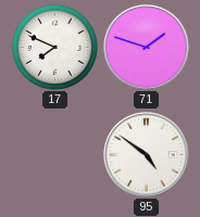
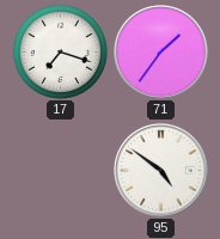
17: 7:49 -> 7:18
71: 1:48 -> 1:36
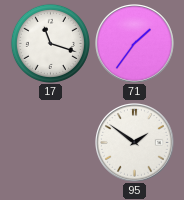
17: 7:18 -> 11:18
95: 4:51 -> 1:51
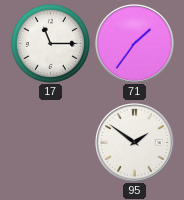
17: 11:18 -> 11:15
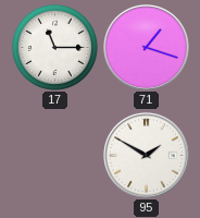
71: 1:36 -> 1:18
95: 1:51 -> 1:50
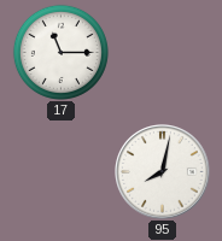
71: 1:18 -> none
95: 1:50 -> 8:02
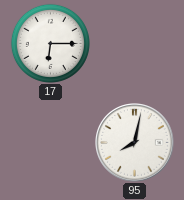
17: 11:15 -> 6:15
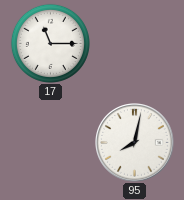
17: 6:15 -> 11:15
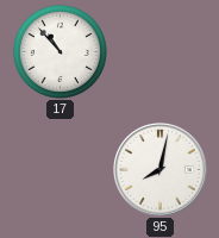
17: 11:15 -> 10:53
